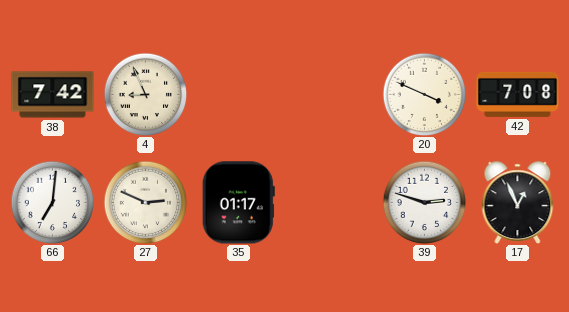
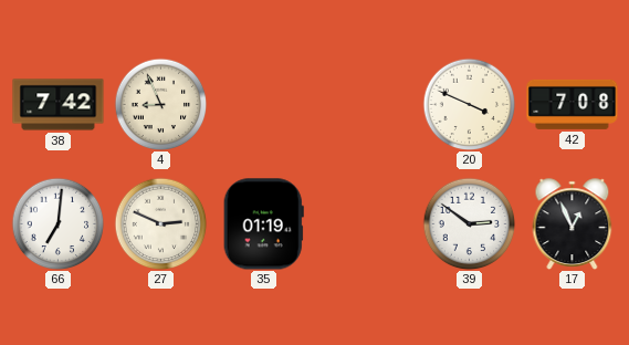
35: 01:17 -> 01:19
39: 2:48 -> 2:51
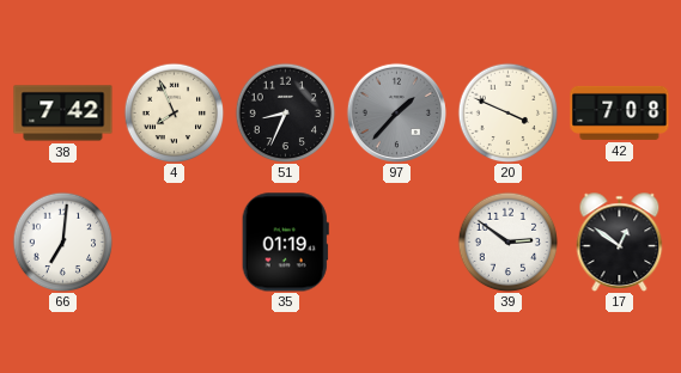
4: 8:56 -> 7:56
51: none -> 8:34
97: none -> 1:37
27: 2:49 -> none
17: 12:56 -> 12:51
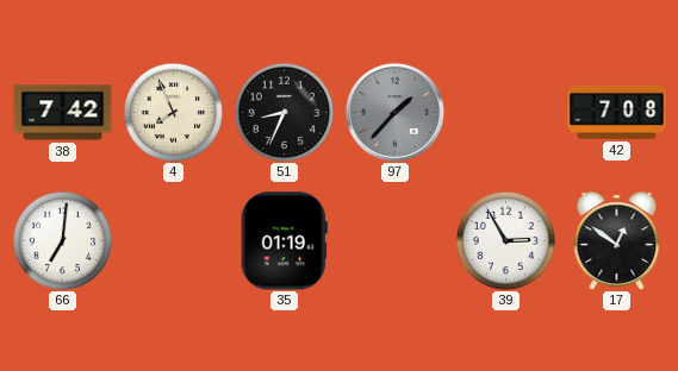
20: 3:49 -> none
39: 2:51 -> 2:55
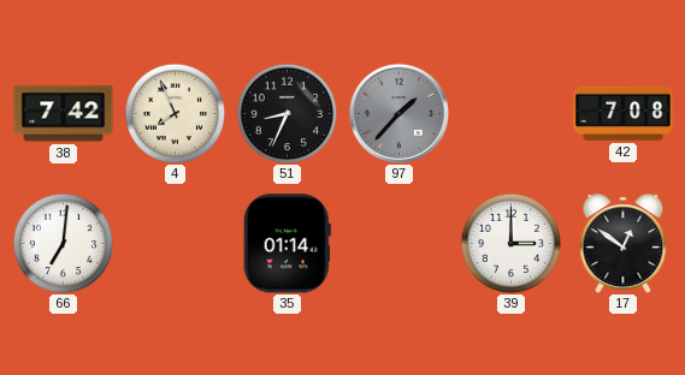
35: 01:19 -> 01:14
39: 2:55 -> 3:00
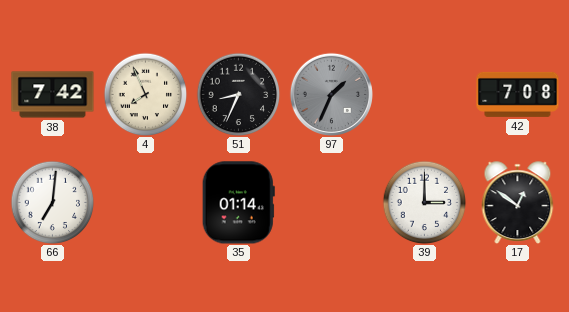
97: 1:37 -> 1:34
